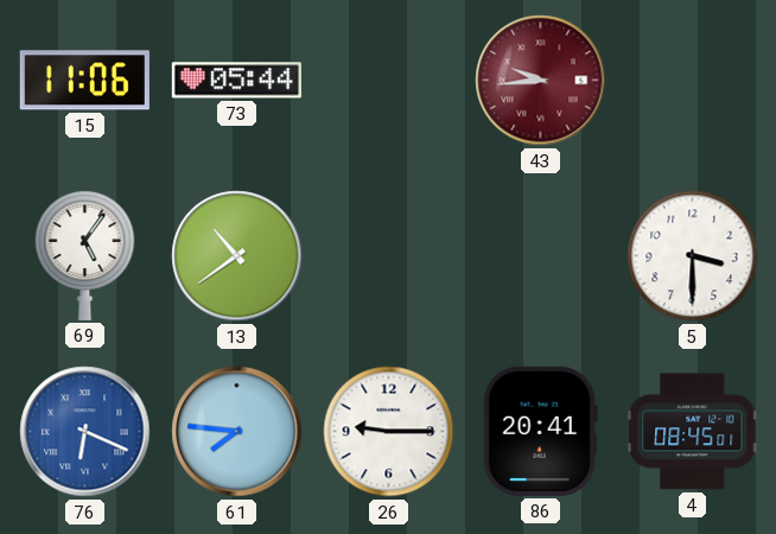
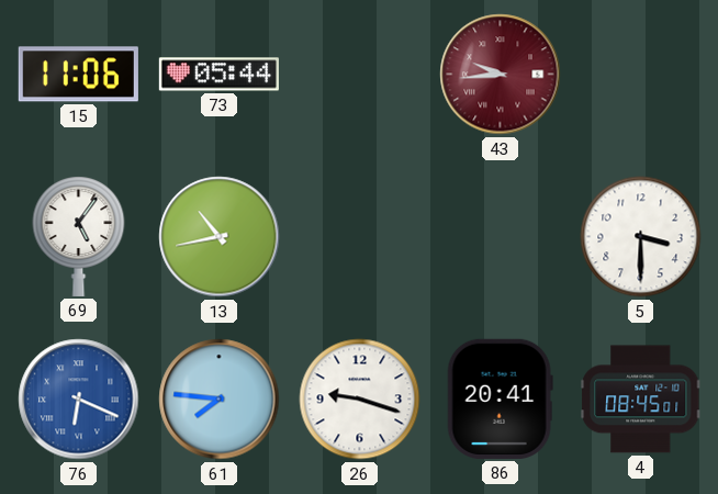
13: 10:39 -> 10:43
26: 9:15 -> 9:18
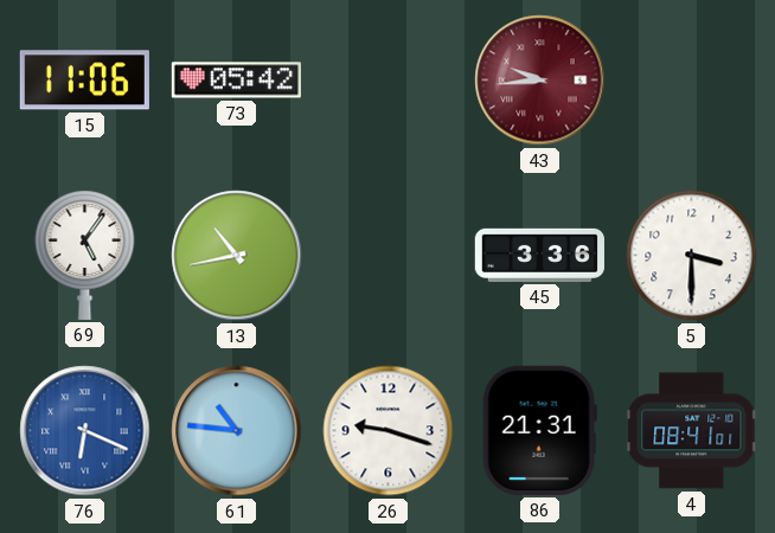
73: 05:44 -> 05:42
45: none -> 3:36
61: 7:46 -> 10:46
86: 20:41 -> 21:31
4: 08:45 -> 08:41
